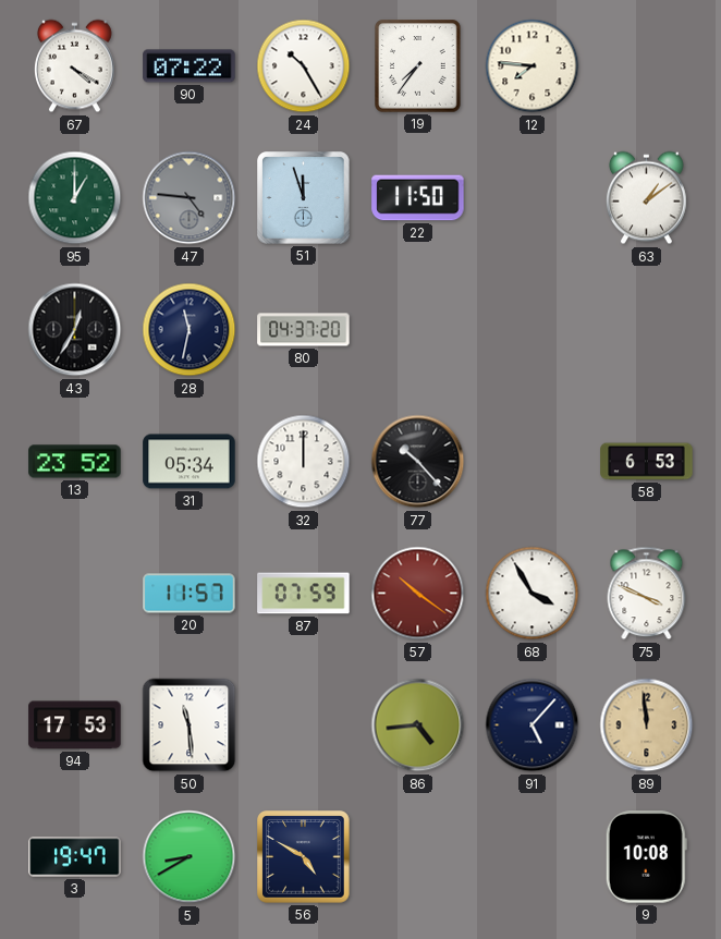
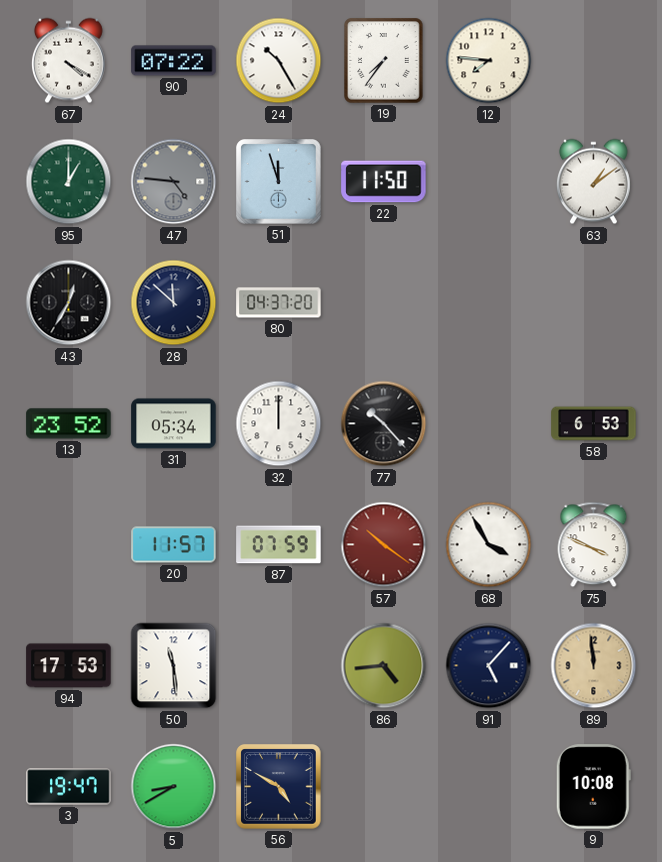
28: 11:32 -> 11:52
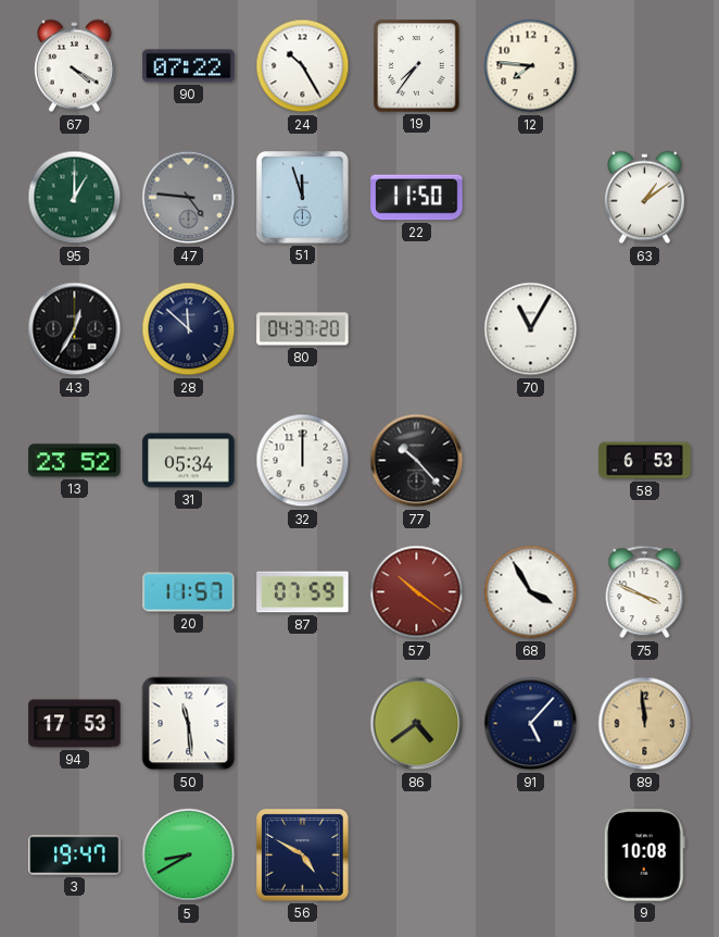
70: none -> 11:05
86: 4:44 -> 4:39
